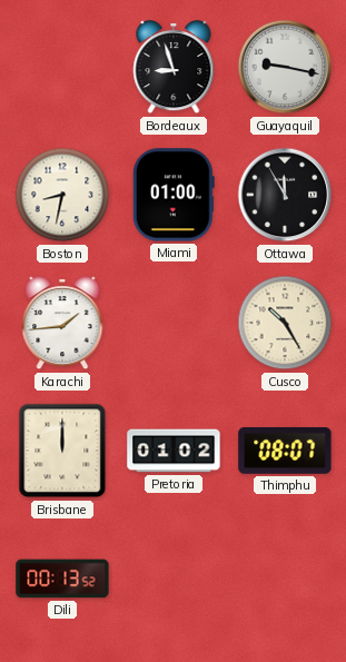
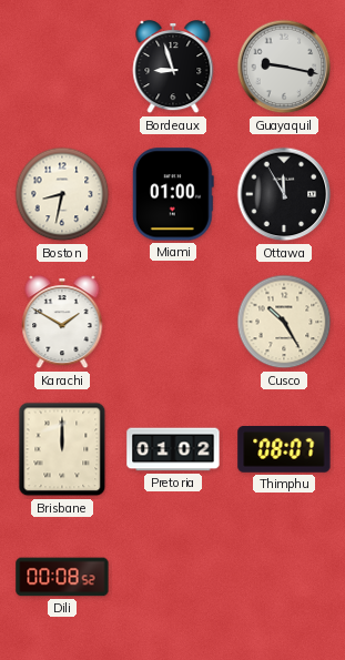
Karachi: 1:44 -> 1:50
Dili: 00:13 -> 00:08
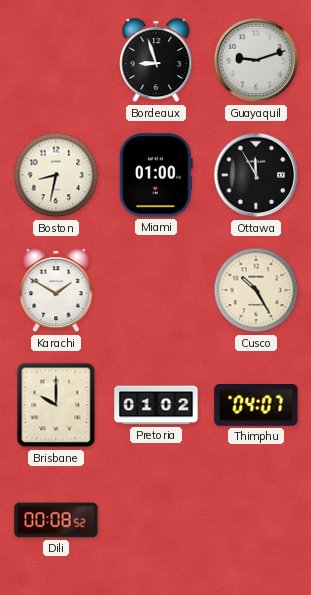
Guayaquil: 9:17 -> 9:12
Brisbane: 12:00 -> 10:00
Thimphu: 08:07 -> 04:07
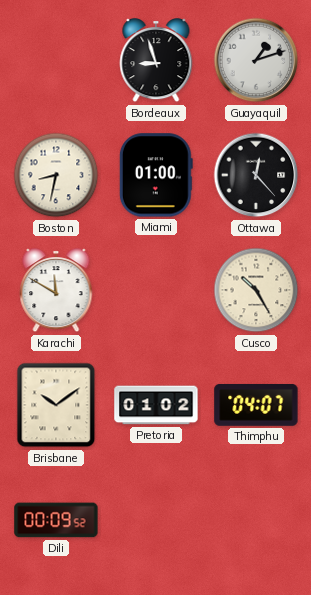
Guayaquil: 9:12 -> 1:12
Ottawa: 11:55 -> 12:23
Karachi: 1:50 -> 11:50
Brisbane: 10:00 -> 10:09
Dili: 00:08 -> 00:09
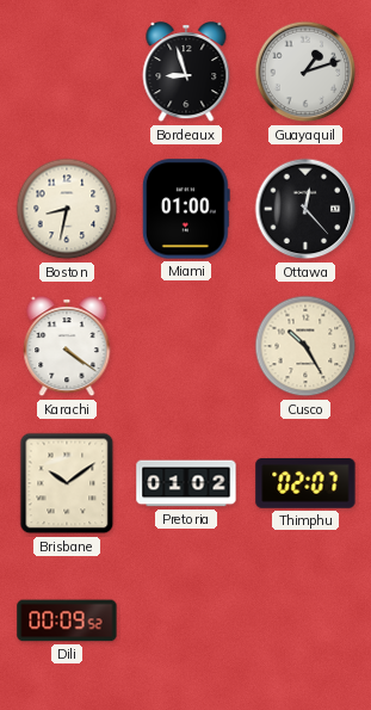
Karachi: 11:50 -> 4:21
Thimphu: 04:07 -> 02:07
